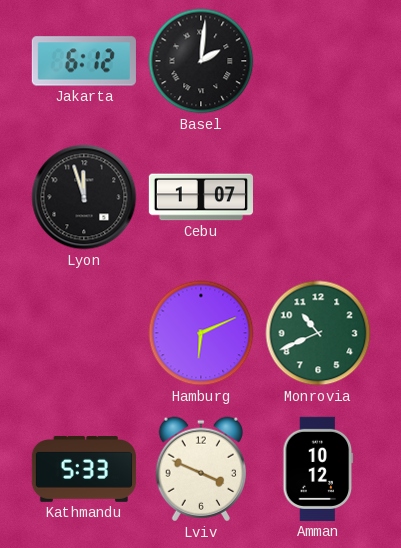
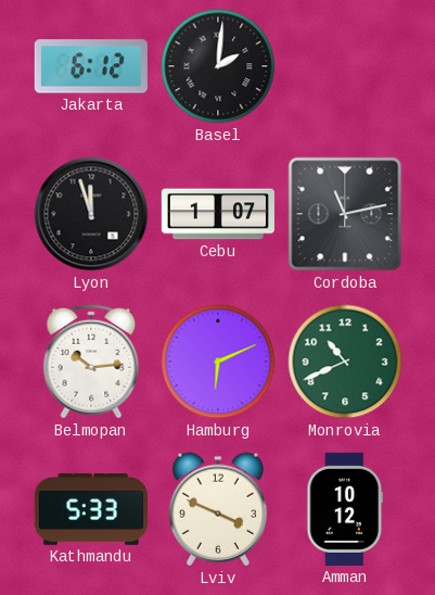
Cordoba: none -> 11:13
Belmopan: none -> 10:14
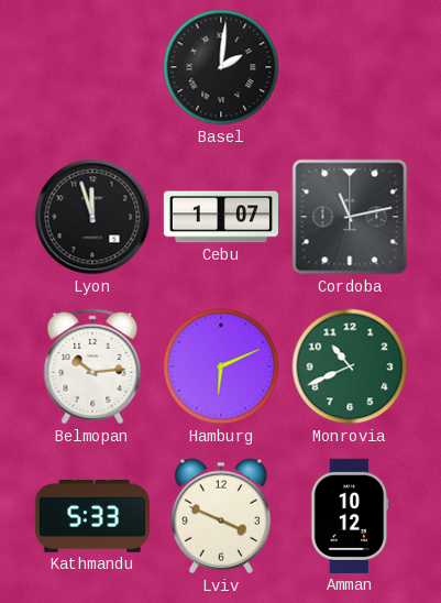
Jakarta: 6:12 -> none
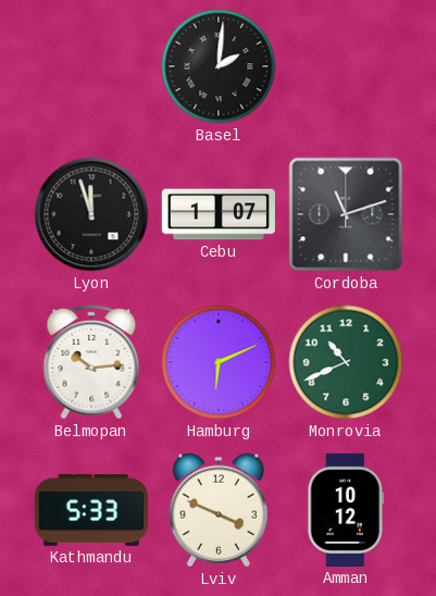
Cordoba: 11:13 -> 11:12
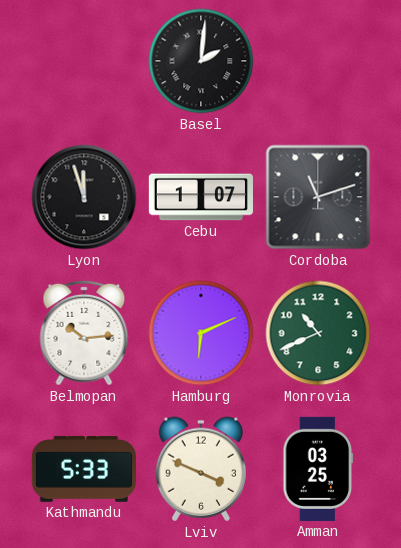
Amman: 10:12 -> 03:25
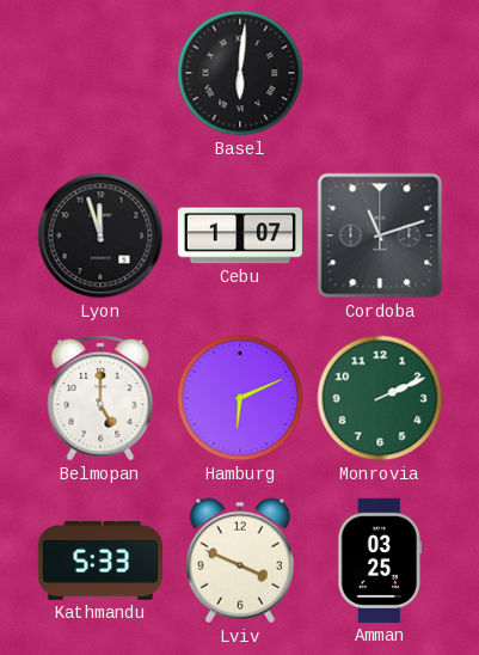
Basel: 2:01 -> 6:01
Belmopan: 10:14 -> 5:00
Monrovia: 10:41 -> 2:11
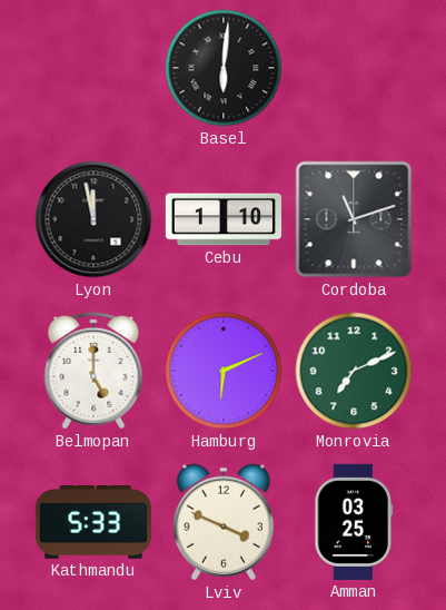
Lyon: 11:57 -> 11:58
Cebu: 1:07 -> 1:10
Monrovia: 2:11 -> 7:11
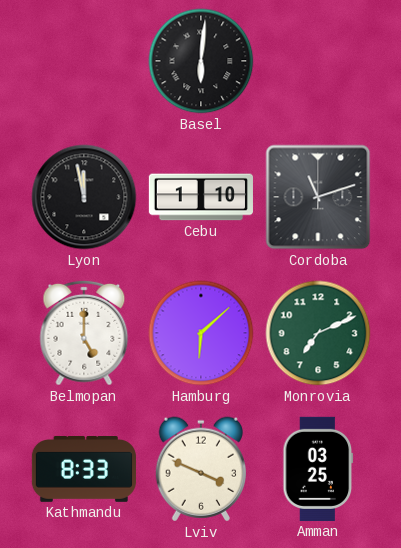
Hamburg: 6:11 -> 6:08
Kathmandu: 5:33 -> 8:33
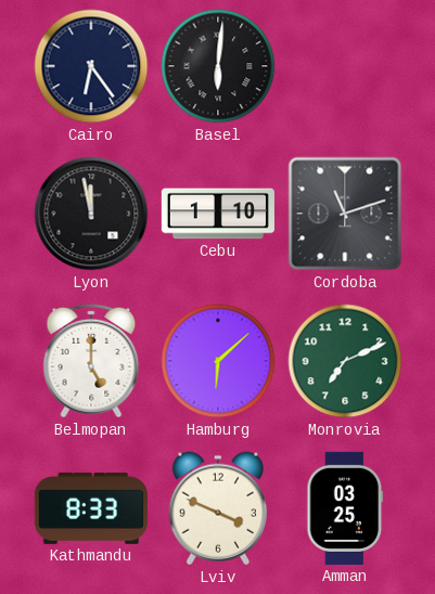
Cairo: none -> 6:24
